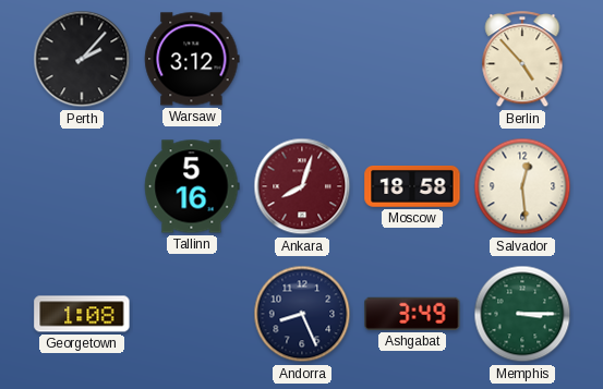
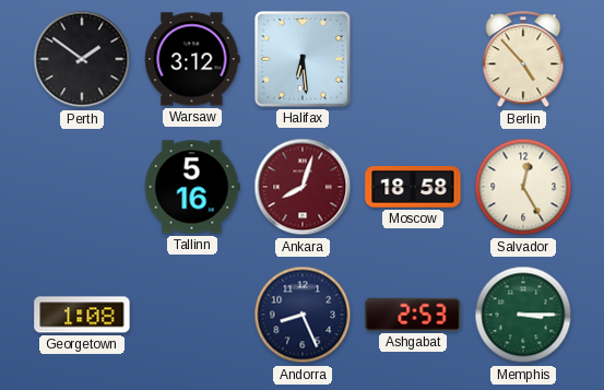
Perth: 2:07 -> 1:51
Halifax: none -> 6:29
Salvador: 12:29 -> 12:25
Ashgabat: 3:49 -> 2:53
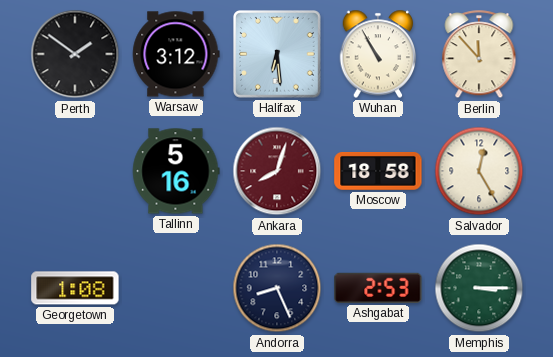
Wuhan: none -> 10:55
Berlin: 4:53 -> 11:53
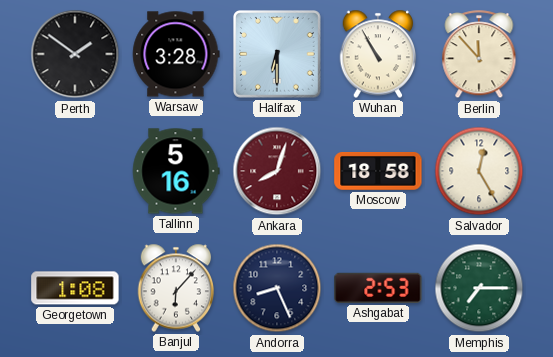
Warsaw: 3:12 -> 3:28
Halifax: 6:29 -> 6:30
Banjul: none -> 6:07
Memphis: 3:15 -> 7:15
